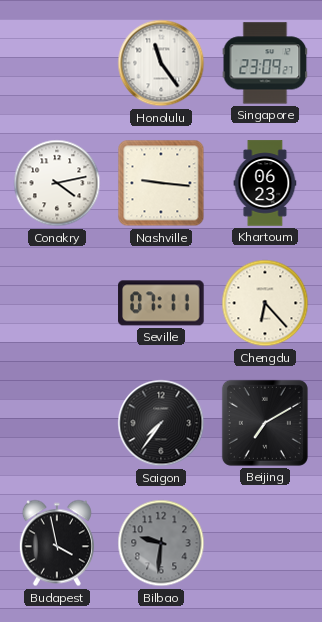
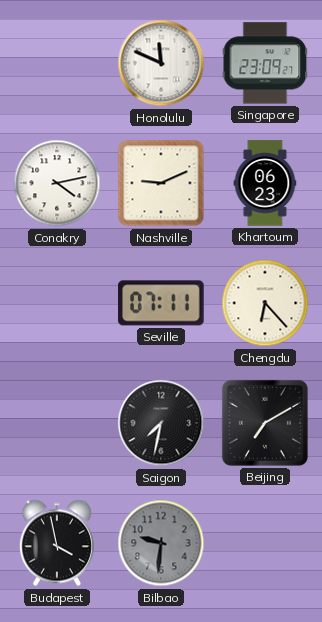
Honolulu: 11:24 -> 11:49
Nashville: 9:16 -> 9:11
Saigon: 7:36 -> 7:32
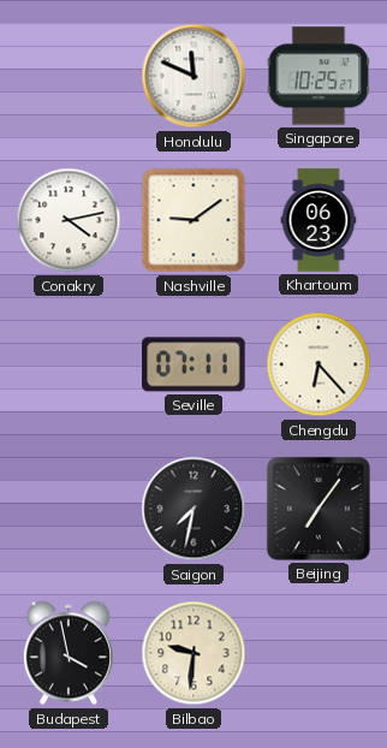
Singapore: 23:09 -> 10:25
Nashville: 9:11 -> 9:09
Beijing: 7:10 -> 7:06
Bilbao dial: grey -> cream
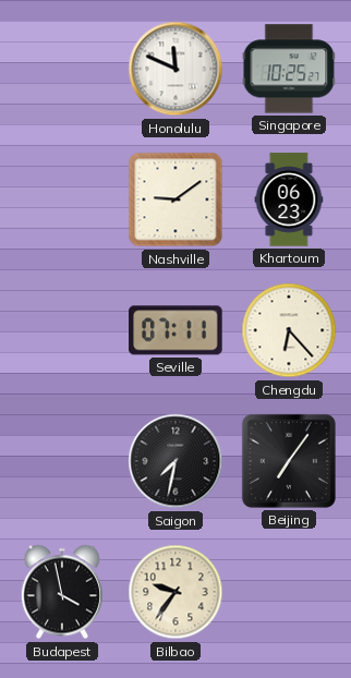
Conakry: 4:13 -> none
Bilbao: 9:31 -> 9:36
